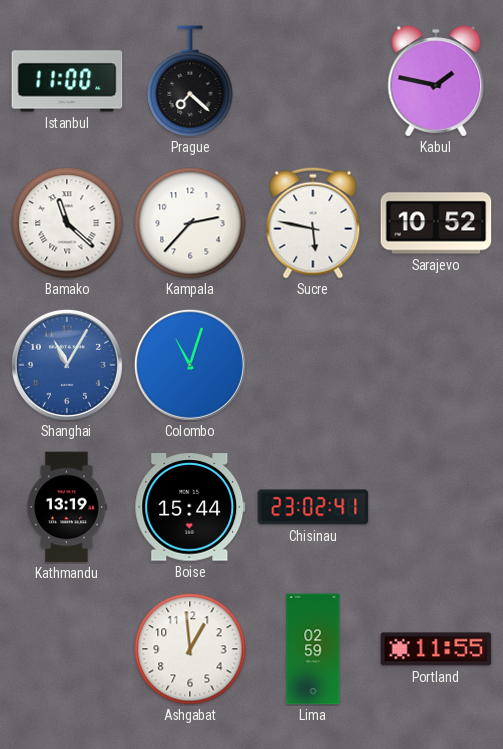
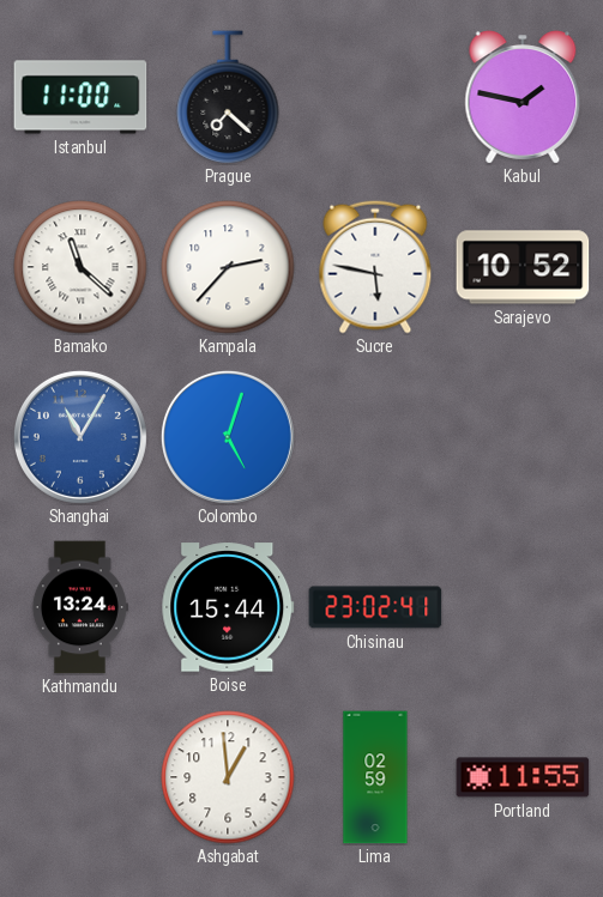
Colombo: 11:03 -> 5:03
Kathmandu: 13:19 -> 13:24
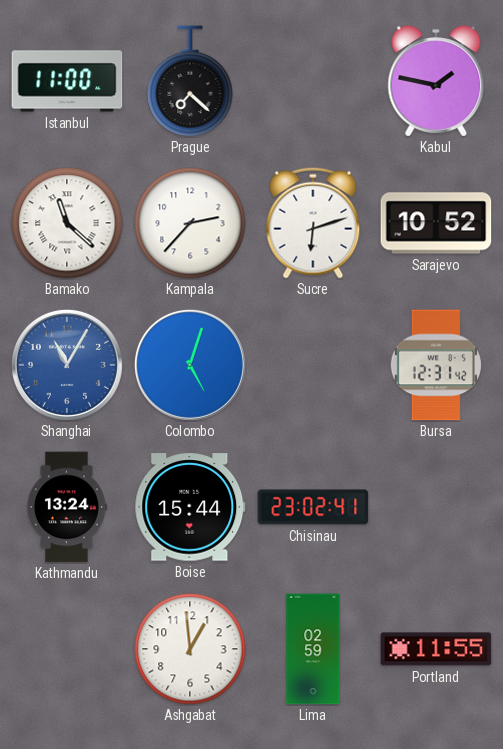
Sucre: 5:47 -> 6:12
Bursa: none -> 12:31
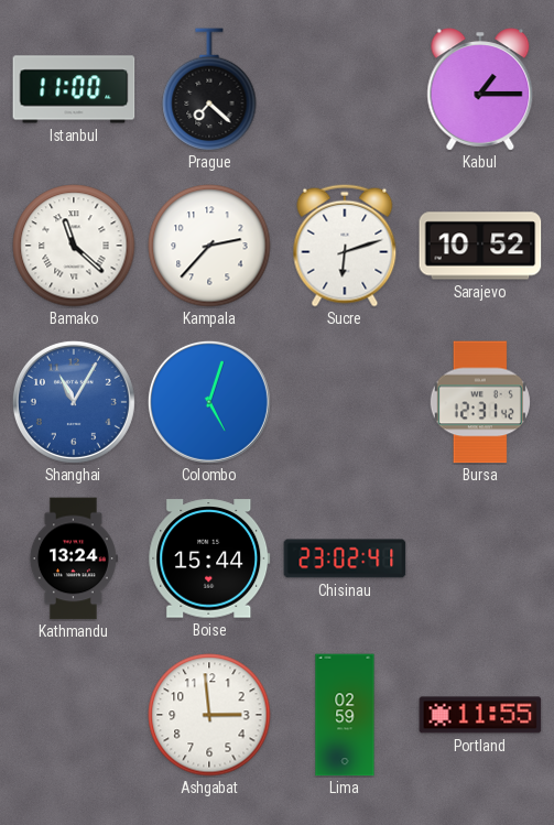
Kabul: 1:47 -> 1:15
Ashgabat: 12:59 -> 2:59
